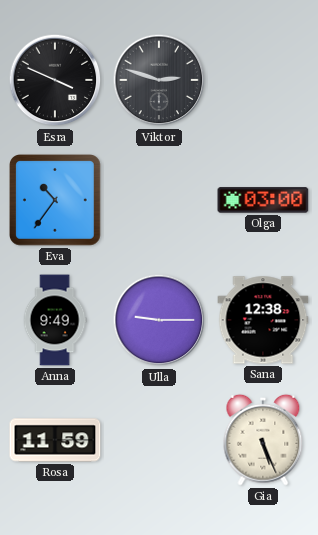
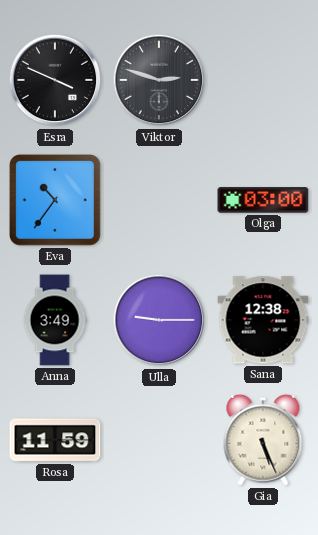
Anna: 9:49 -> 3:49
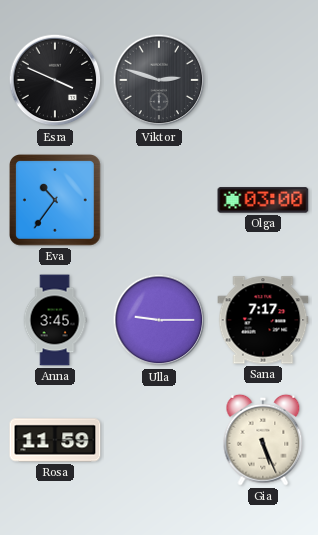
Anna: 3:49 -> 3:45
Sana: 12:38 -> 7:17
